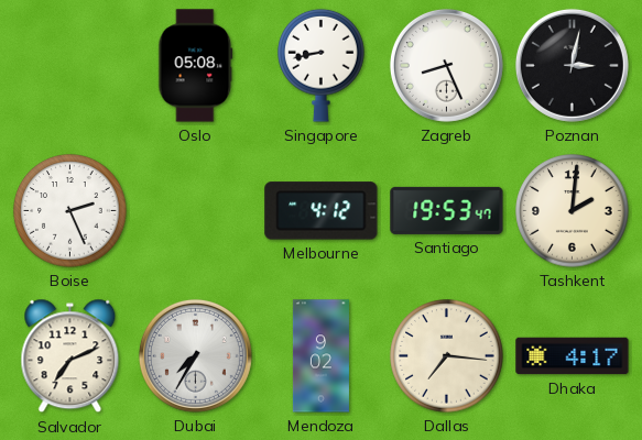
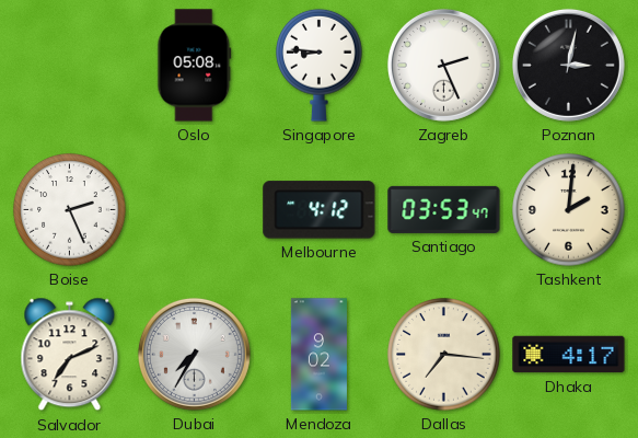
Singapore: 8:43 -> 8:46
Zagreb: 8:26 -> 2:26
Santiago: 19:53 -> 03:53
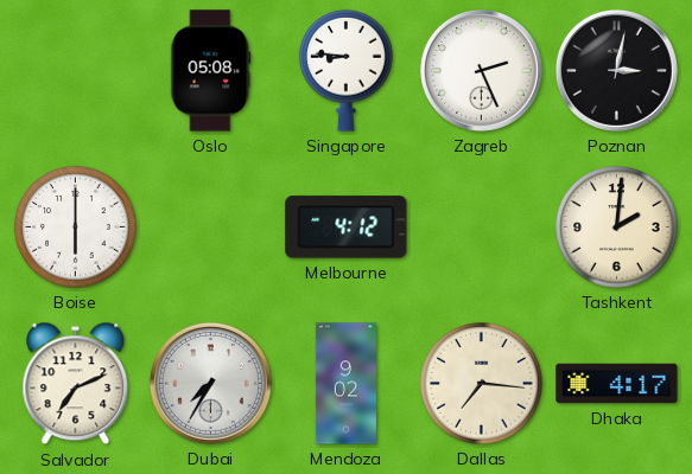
Boise: 2:26 -> 6:00
Santiago: 03:53 -> none
